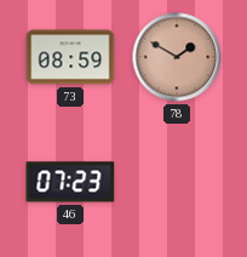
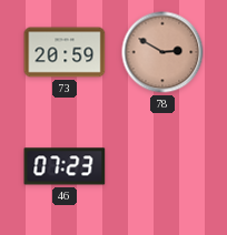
73: 08:59 -> 20:59
78: 1:50 -> 2:50
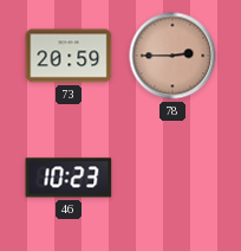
78: 2:50 -> 2:45
46: 07:23 -> 10:23
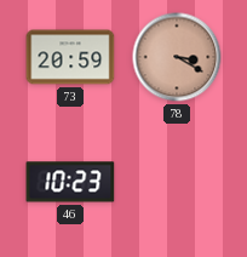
78: 2:45 -> 3:20
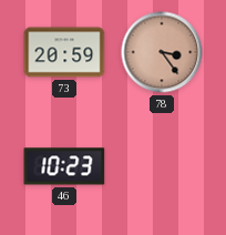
78: 3:20 -> 3:24
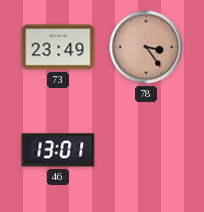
73: 20:59 -> 23:49
46: 10:23 -> 13:01
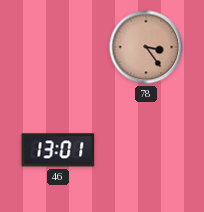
73: 23:49 -> none
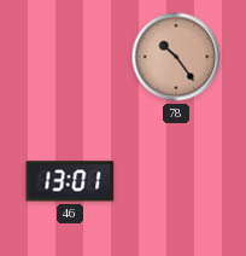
78: 3:24 -> 10:24
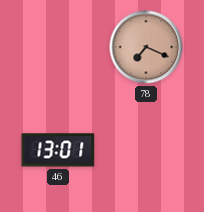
78: 10:24 -> 7:19
